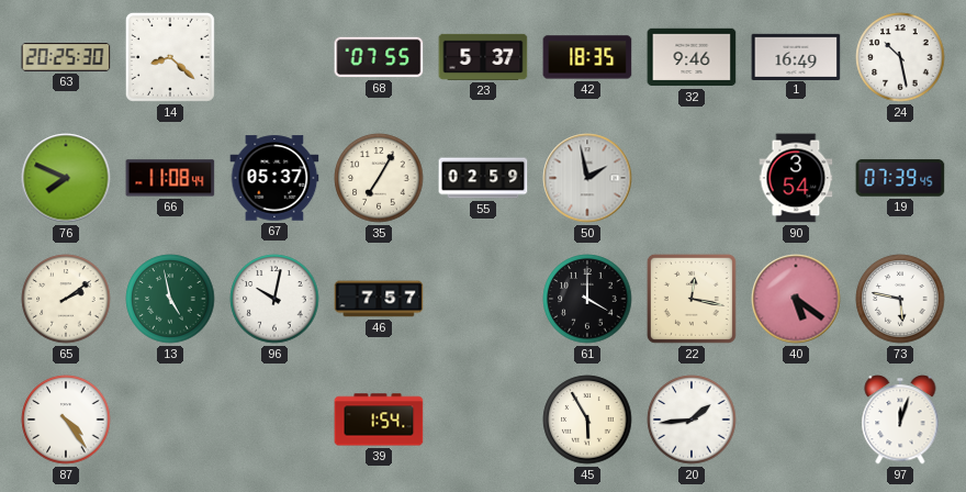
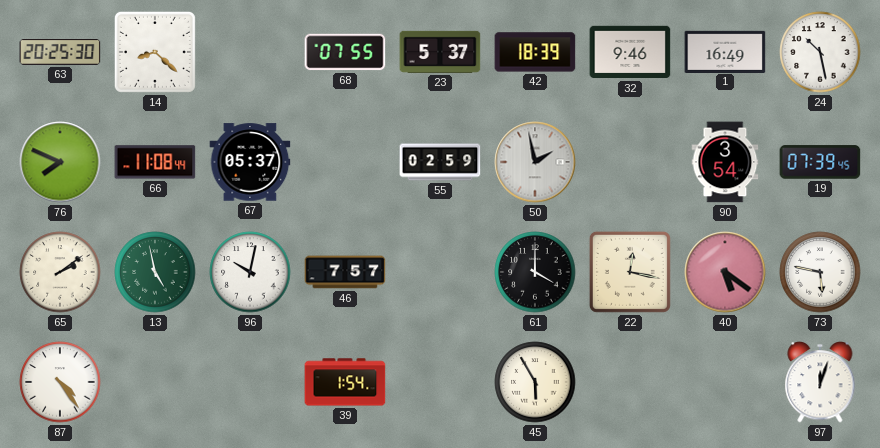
42: 18:35 -> 18:39
35: 7:05 -> none
20: 1:44 -> none
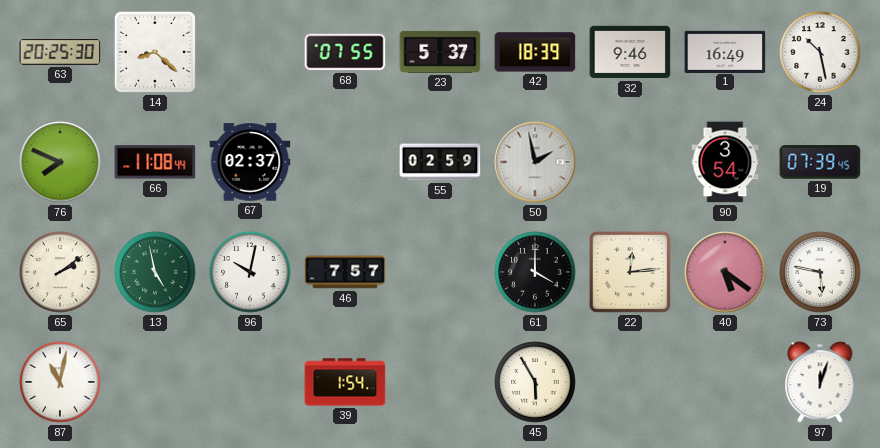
67: 05:37 -> 02:37
22: 12:17 -> 12:14
87: 4:24 -> 11:02
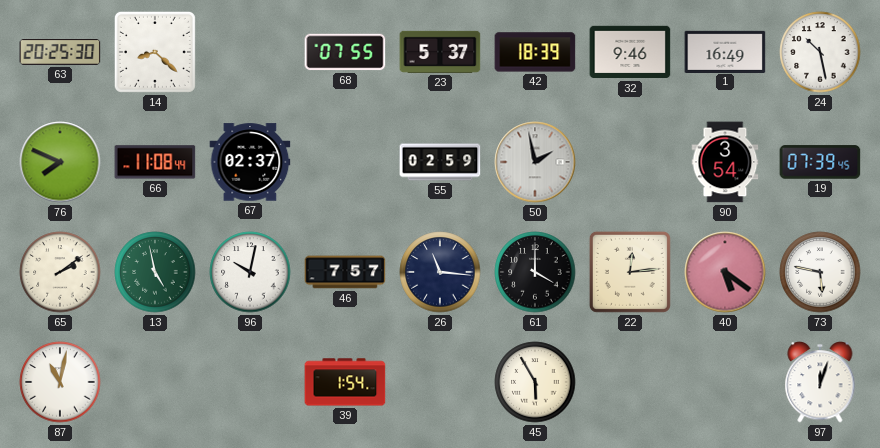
26: none -> 11:16
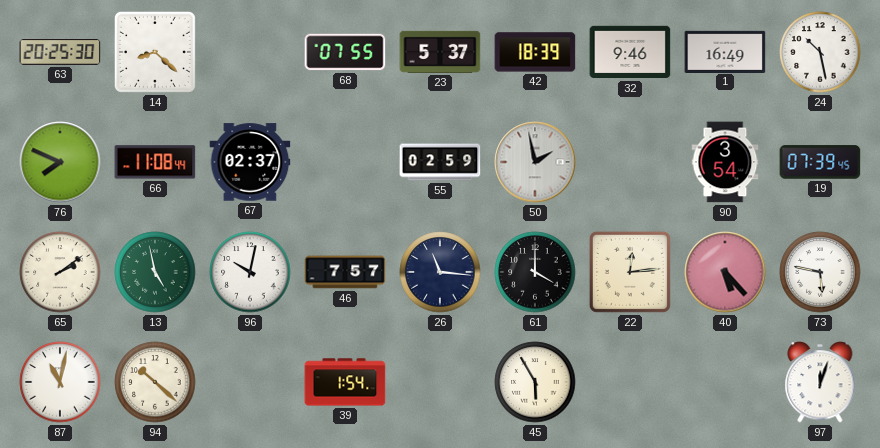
40: 5:21 -> 5:23
94: none -> 10:22
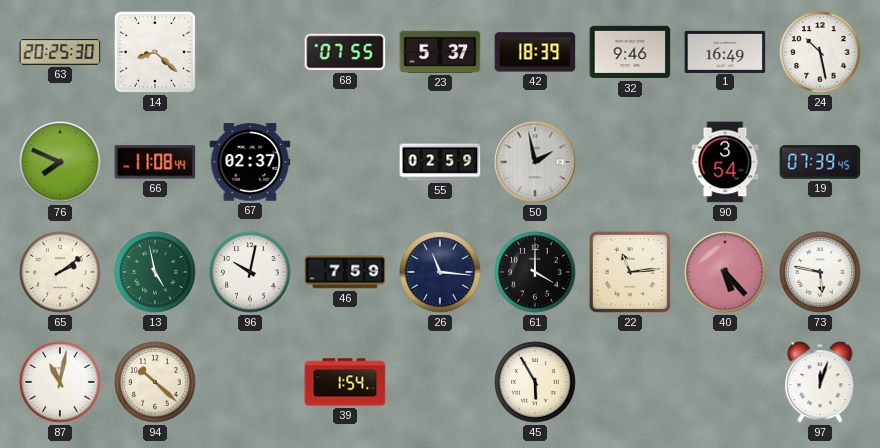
46: 7:57 -> 7:59
22: 12:14 -> 11:14
